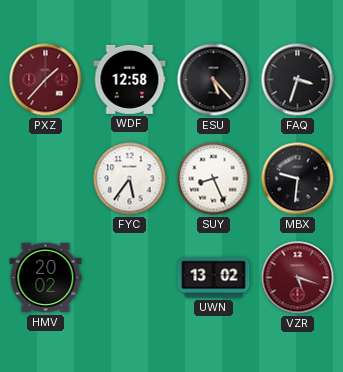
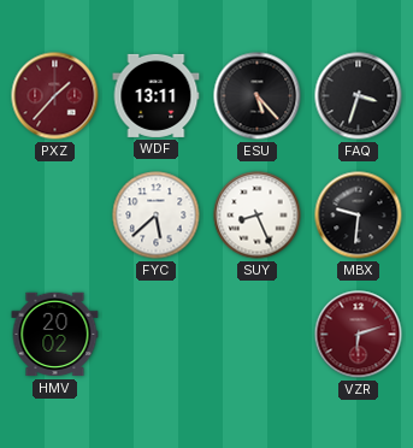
WDF: 12:58 -> 13:11
FYC: 5:36 -> 5:38
UWN: 13:02 -> none
VZR: 5:18 -> 6:12
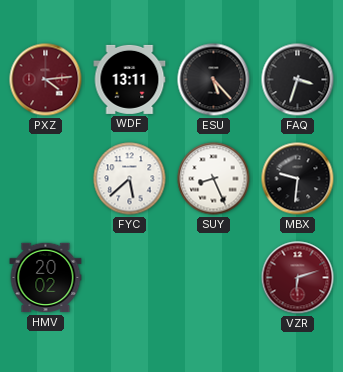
PXZ: 1:37 -> 4:14
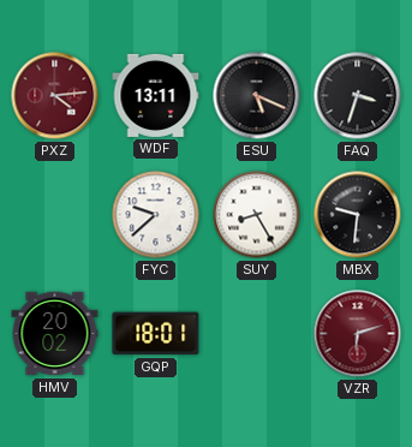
ESU: 5:23 -> 5:19
FYC: 5:38 -> 9:38
SUY: 8:26 -> 8:25
GQP: none -> 18:01
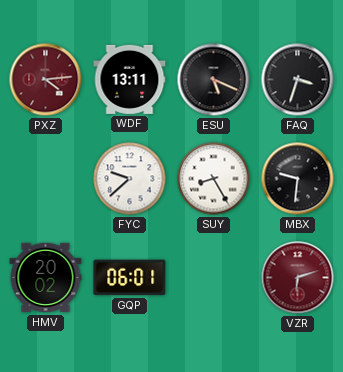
GQP: 18:01 -> 06:01
